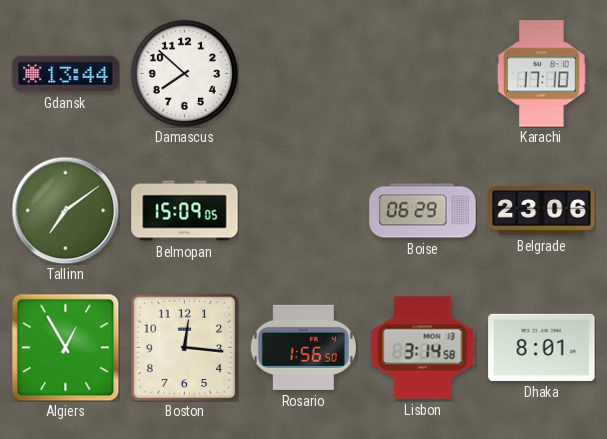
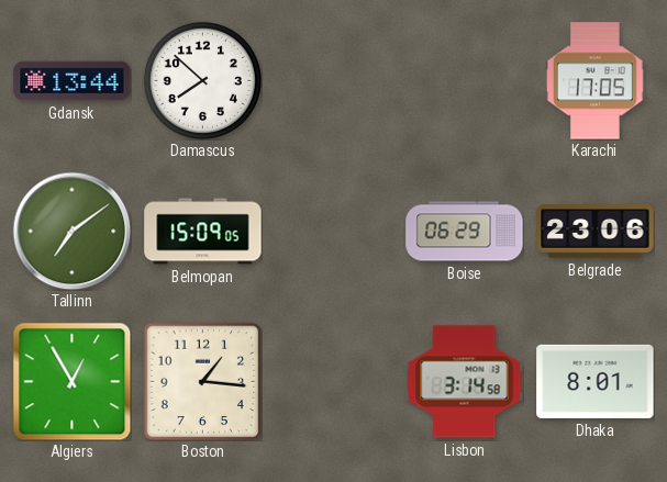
Karachi: 17:10 -> 17:05
Boston: 12:16 -> 1:16
Rosario: 1:56 -> none
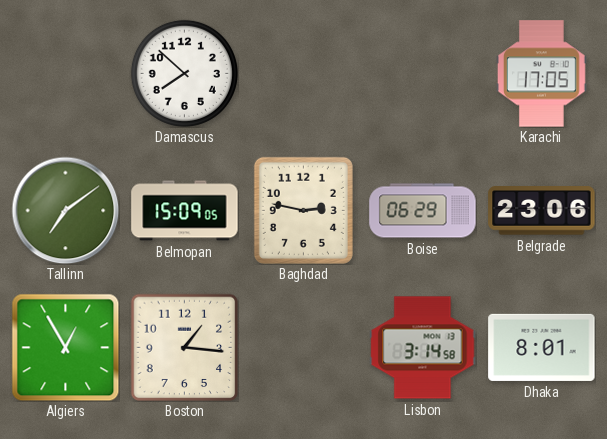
Gdansk: 13:44 -> none
Baghdad: none -> 2:47
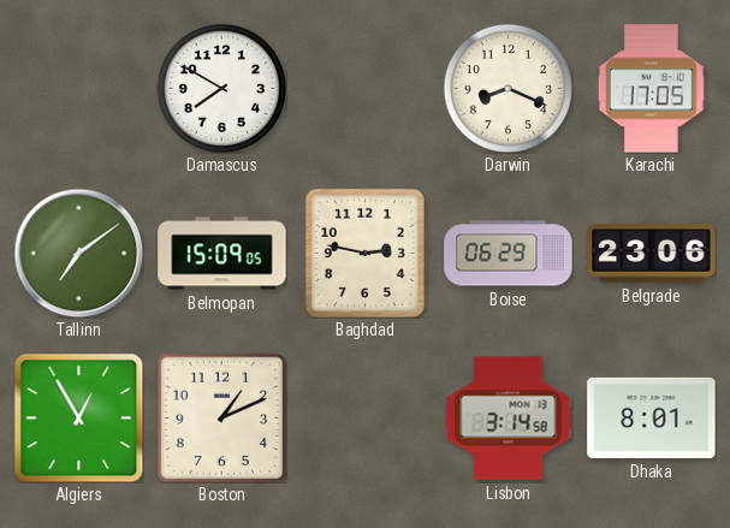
Damascus: 7:52 -> 7:50
Darwin: none -> 8:19
Boston: 1:16 -> 1:11
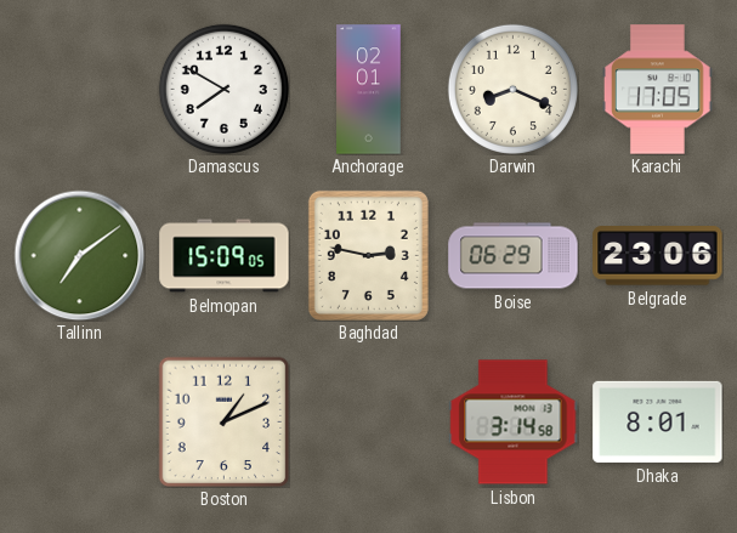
Anchorage: none -> 02:01
Algiers: 12:55 -> none
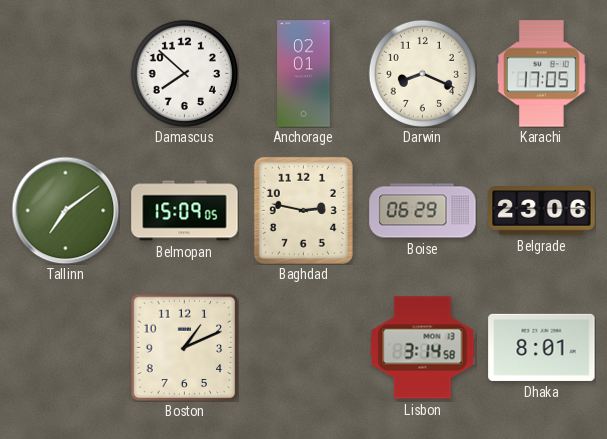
Damascus: 7:50 -> 7:52
